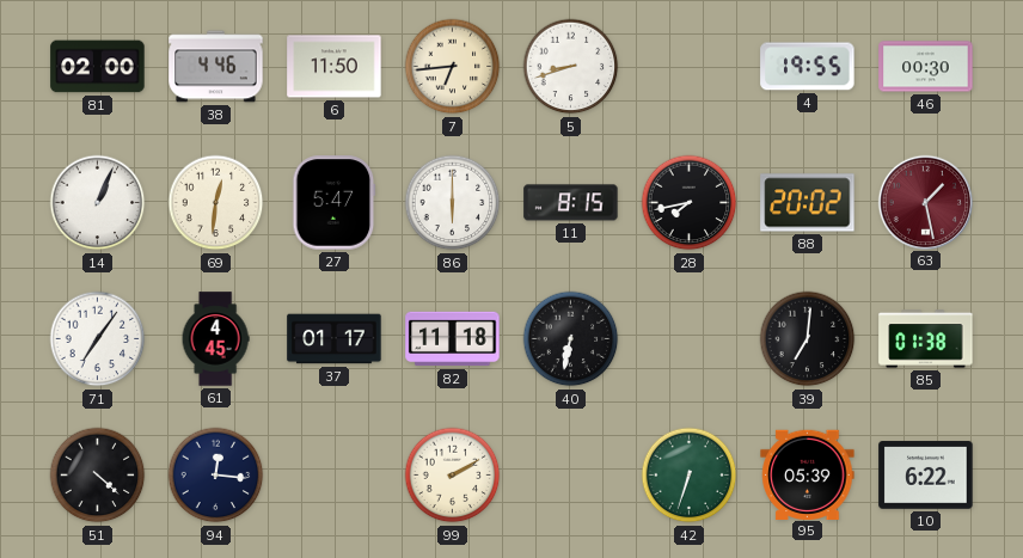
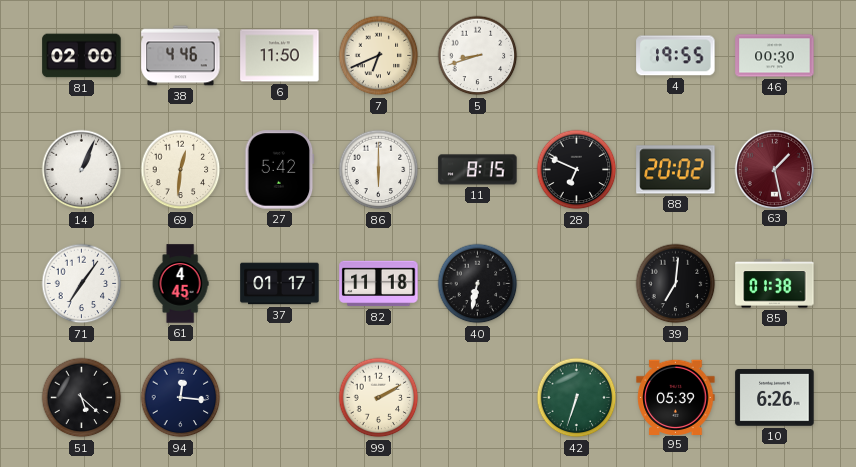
7: 6:44 -> 6:41
27: 5:47 -> 5:42
28: 7:43 -> 6:49
51: 4:22 -> 5:22
10: 6:22 -> 6:26
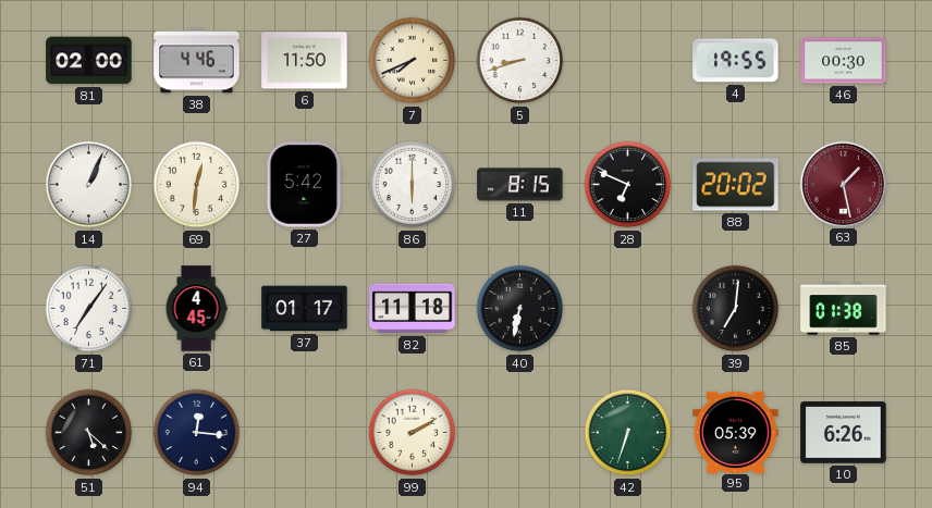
7: 6:41 -> 7:41
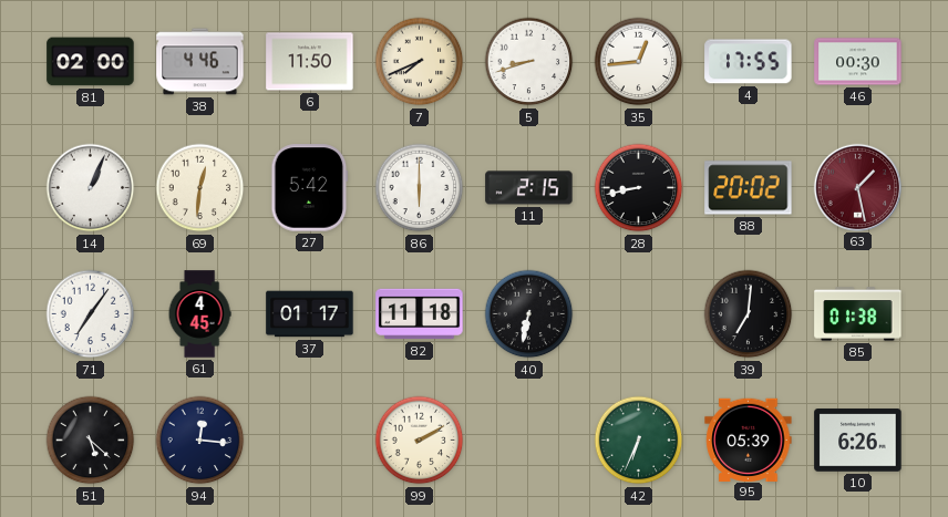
35: none -> 12:44
4: 19:55 -> 17:55
11: 8:15 -> 2:15
28: 6:49 -> 8:43
42: 6:33 -> 6:34
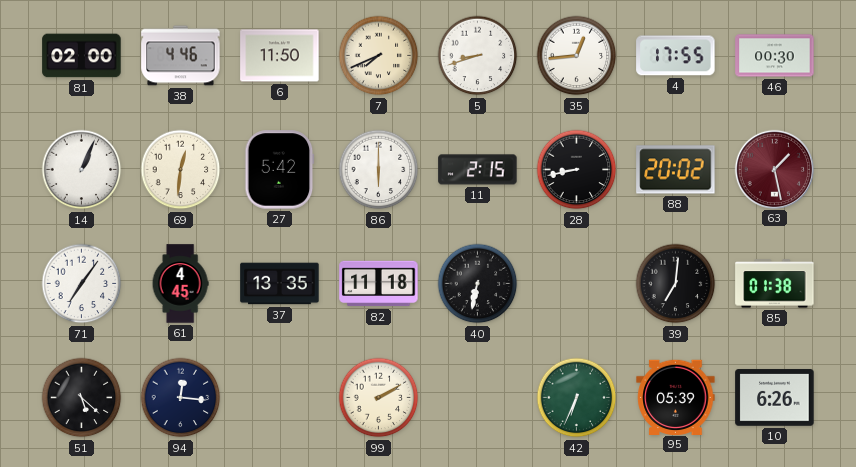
37: 01:17 -> 13:35
